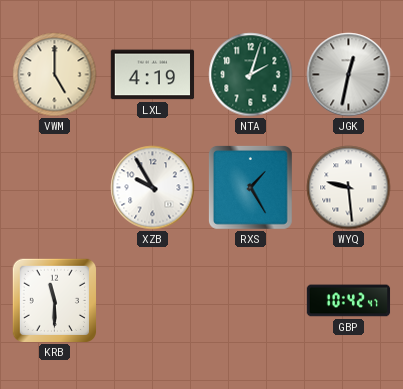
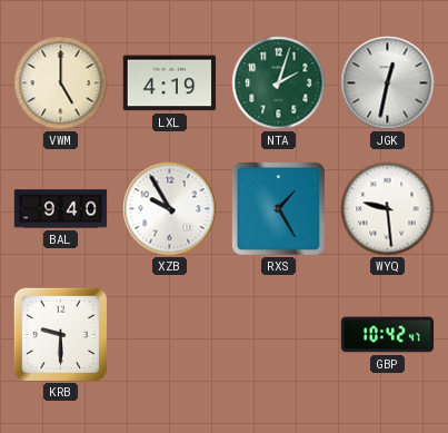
BAL: none -> 9:40
KRB: 11:30 -> 9:30
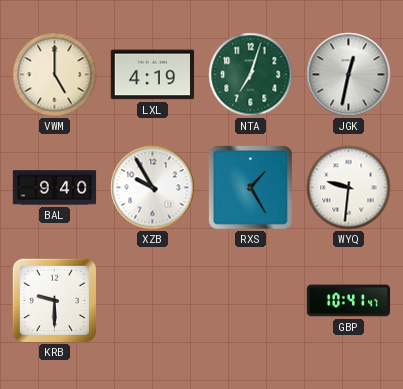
NTA: 2:03 -> 7:03
WYQ: 9:29 -> 9:31
GBP: 10:42 -> 10:41
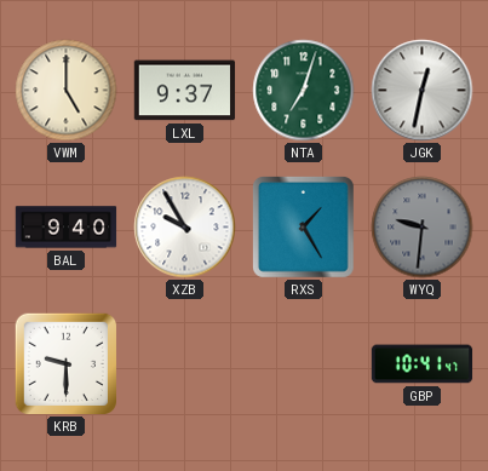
LXL: 4:19 -> 9:37
WYQ dial: white -> grey
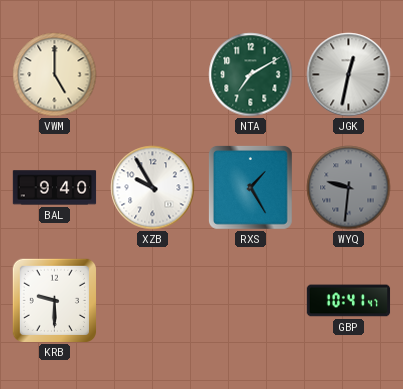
LXL: 9:37 -> none
NTA: 7:03 -> 7:10
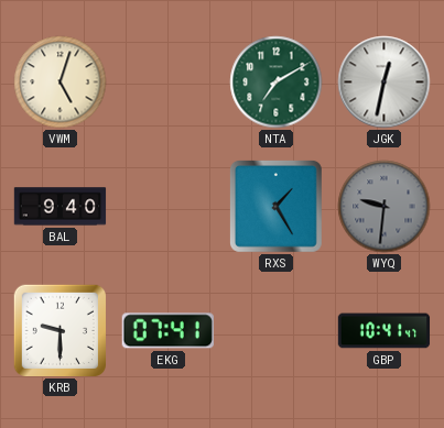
VWM: 5:00 -> 5:03
XZB: 9:55 -> none
EKG: none -> 07:41
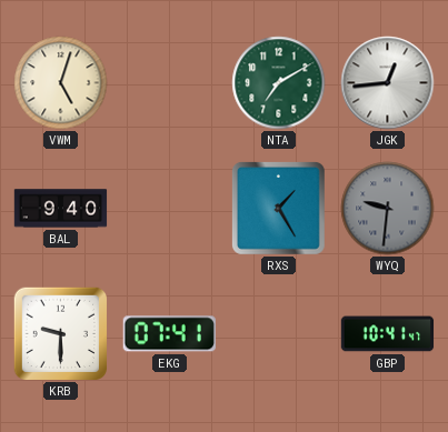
JGK: 12:32 -> 12:44
